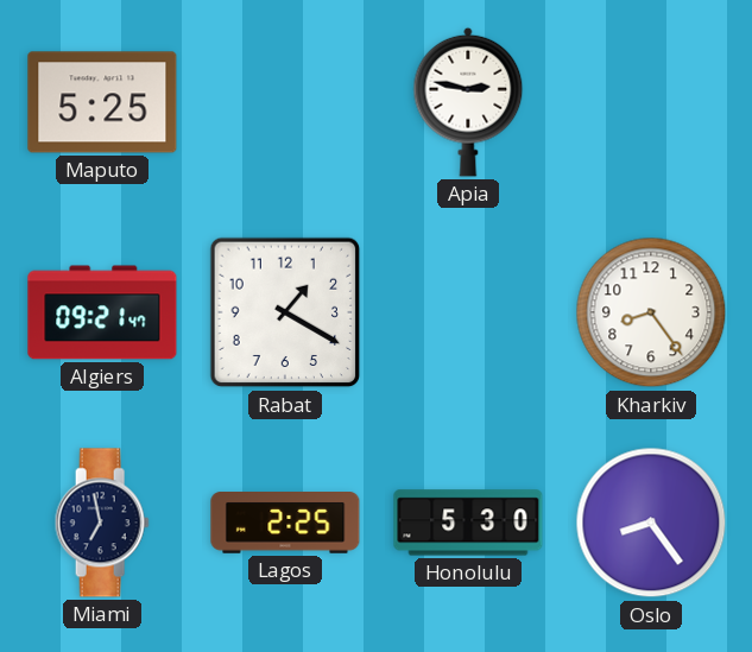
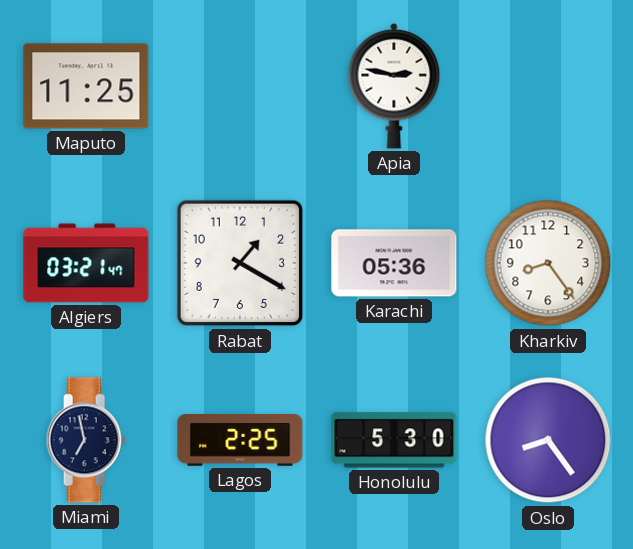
Maputo: 5:25 -> 11:25
Algiers: 09:21 -> 03:21
Karachi: none -> 05:36
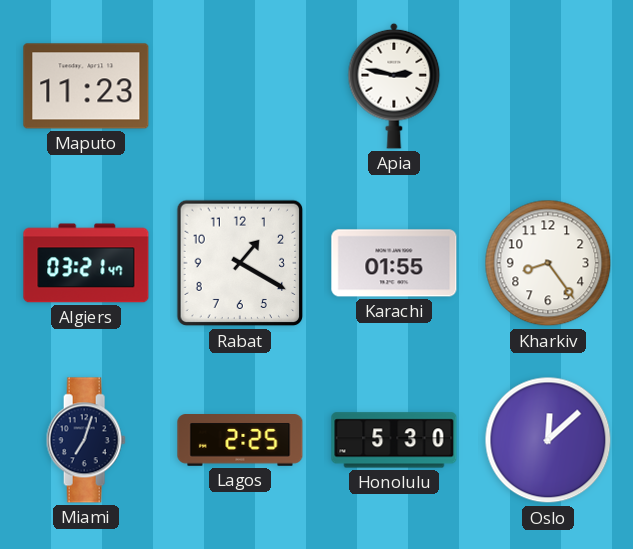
Maputo: 11:25 -> 11:23
Karachi: 05:36 -> 01:55
Miami: 6:58 -> 7:03
Oslo: 8:24 -> 12:08
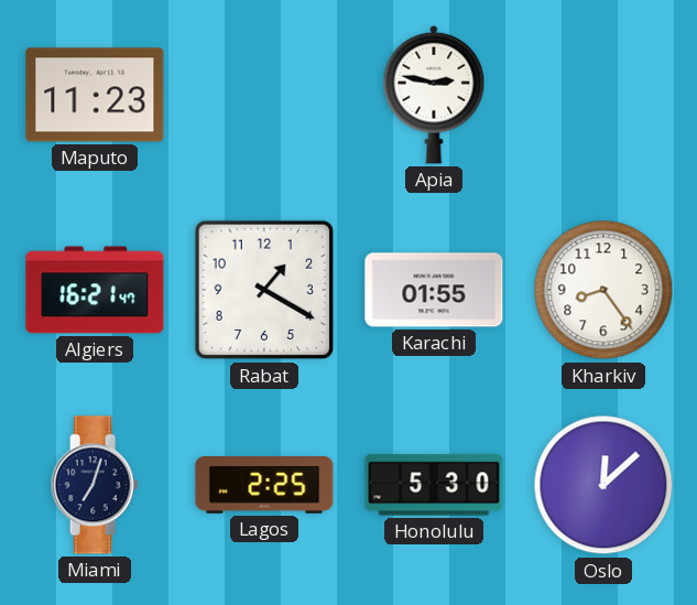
Algiers: 03:21 -> 16:21
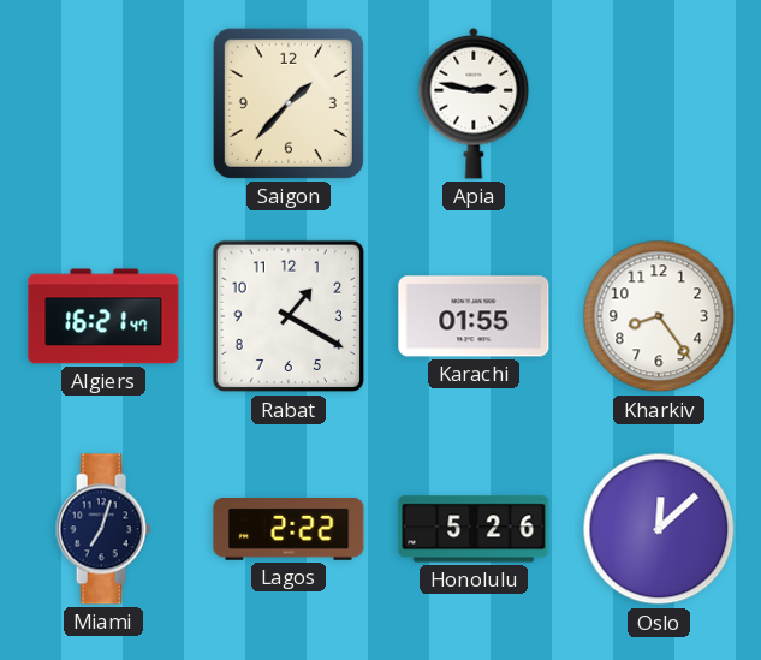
Maputo: 11:23 -> none
Saigon: none -> 1:37
Lagos: 2:25 -> 2:22
Honolulu: 5:30 -> 5:26
